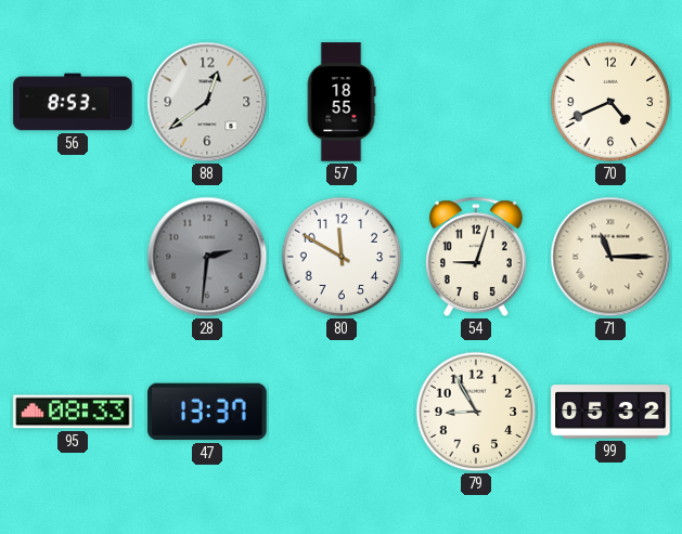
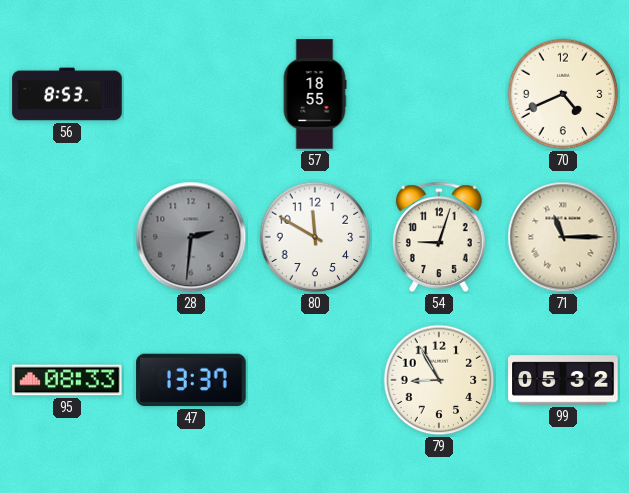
88: 12:39 -> none
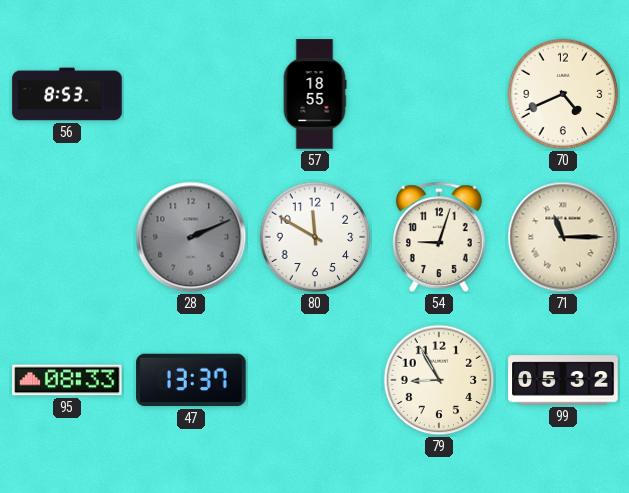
28: 2:31 -> 2:11
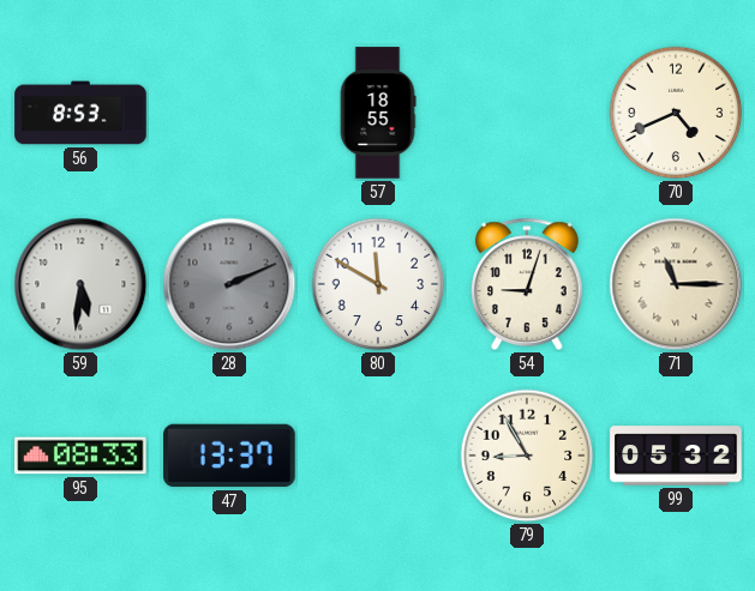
59: none -> 5:31
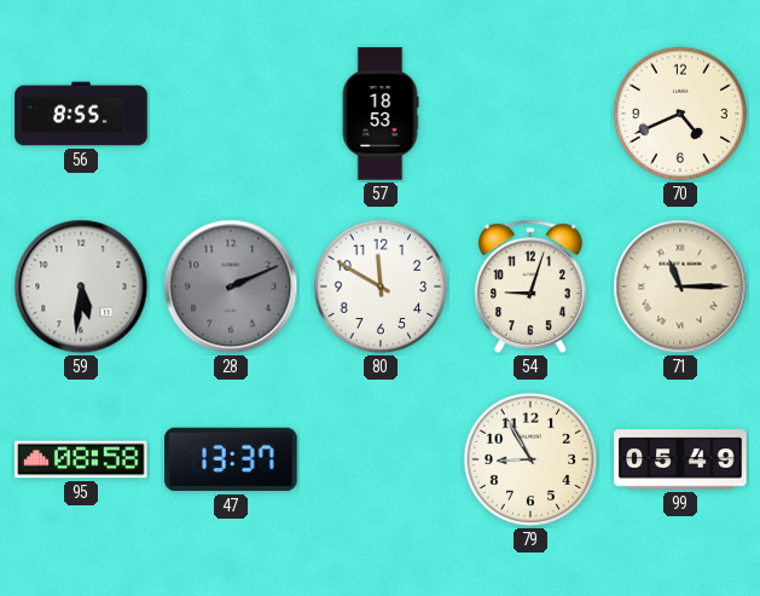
56: 8:53 -> 8:55
57: 18:55 -> 18:53
95: 08:33 -> 08:58
99: 05:32 -> 05:49
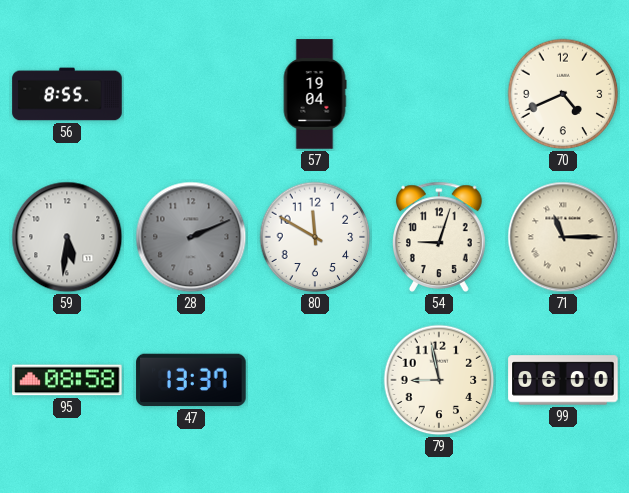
57: 18:53 -> 19:04
79: 8:55 -> 8:58
99: 05:49 -> 06:00
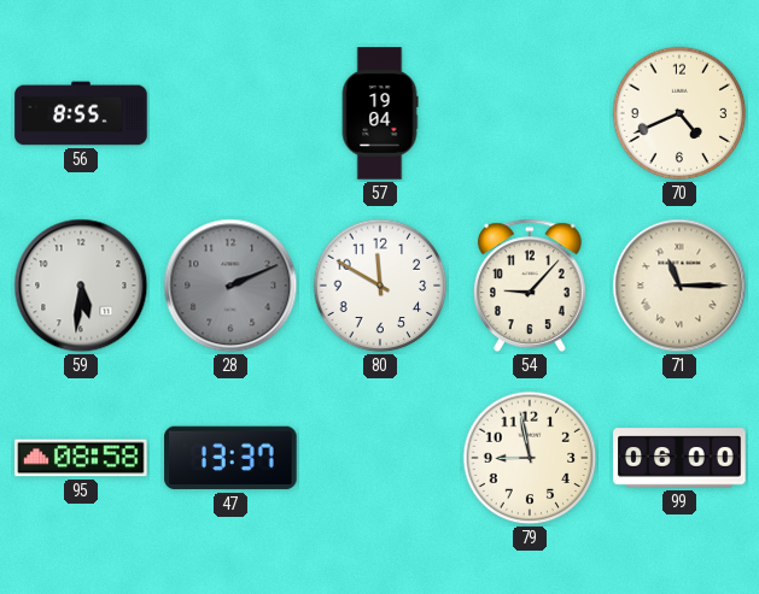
54: 9:03 -> 9:07
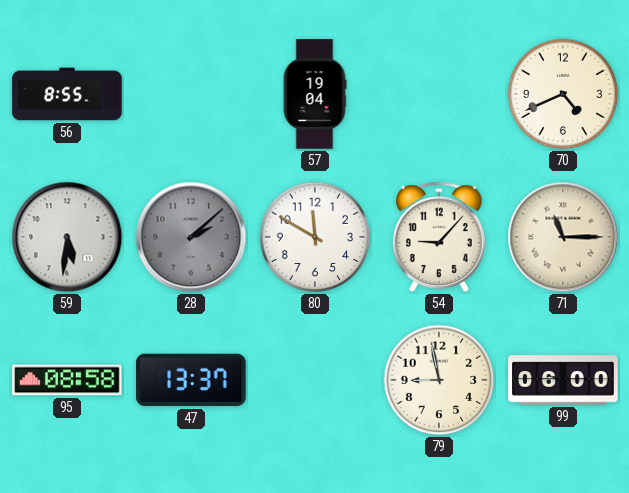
28: 2:11 -> 2:08
